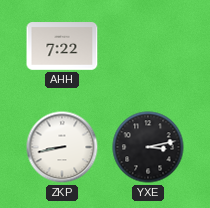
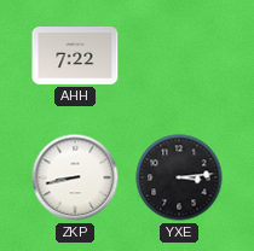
YXE: 3:13 -> 3:14
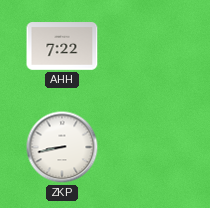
YXE: 3:14 -> none
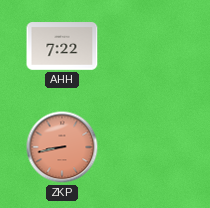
ZKP dial: white -> salmon
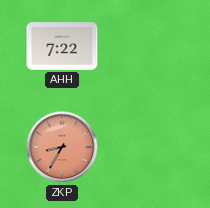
ZKP: 8:43 -> 8:35
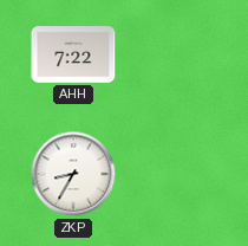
ZKP dial: salmon -> white
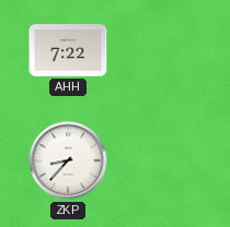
ZKP: 8:35 -> 8:37
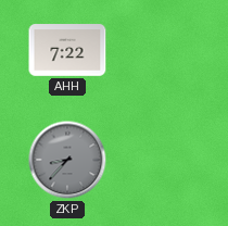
ZKP dial: white -> grey
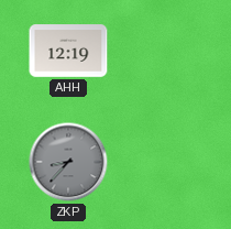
AHH: 7:22 -> 12:19
